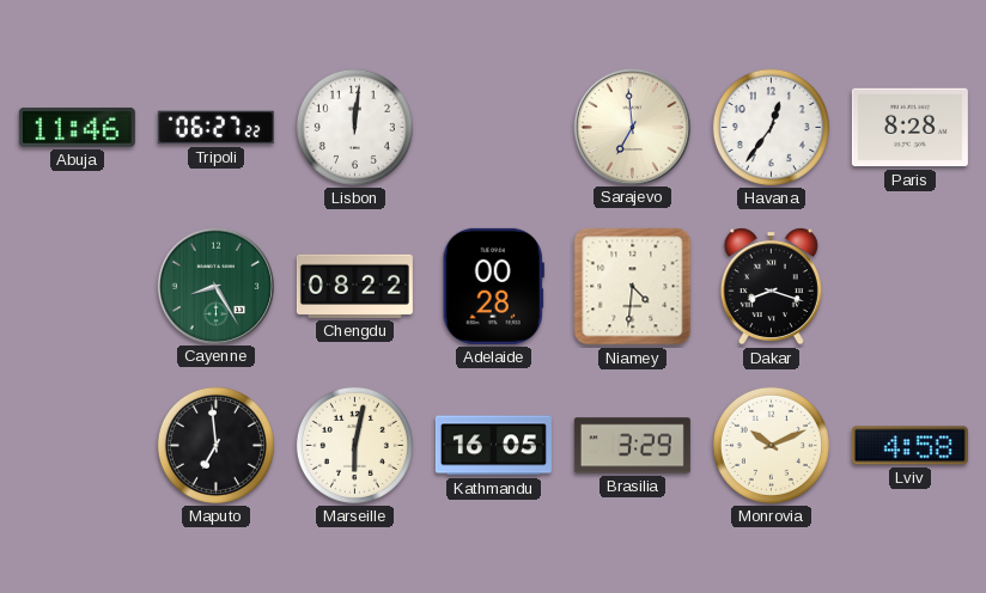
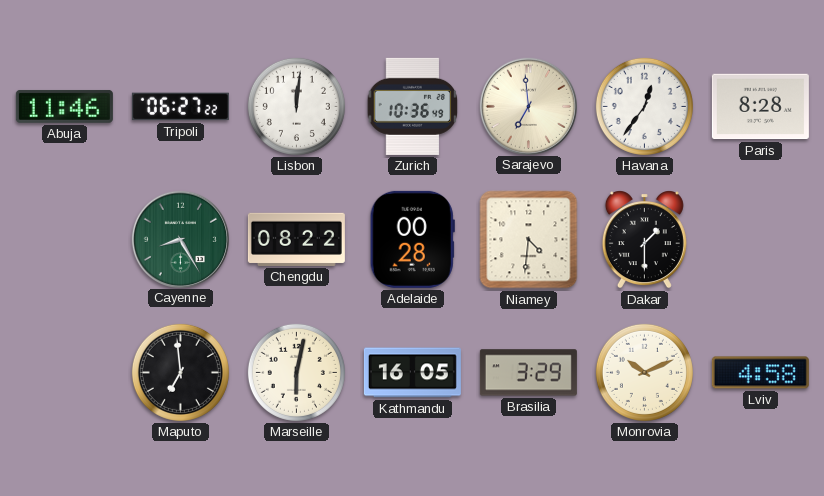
Zurich: none -> 10:36
Dakar: 8:18 -> 1:30
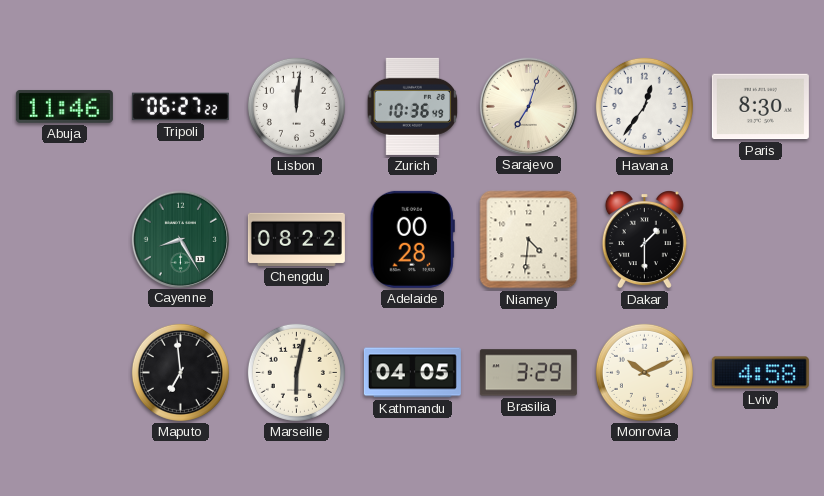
Sarajevo: 6:59 -> 7:03
Paris: 8:28 -> 8:30
Kathmandu: 16:05 -> 04:05
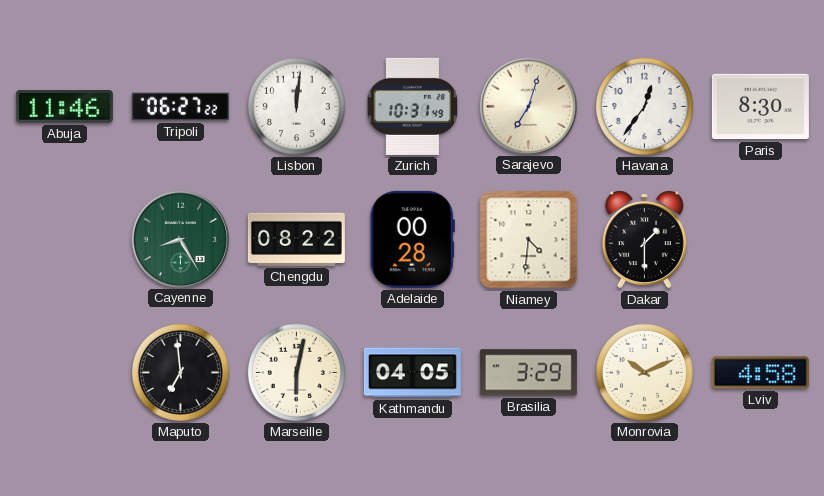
Zurich: 10:36 -> 10:31
